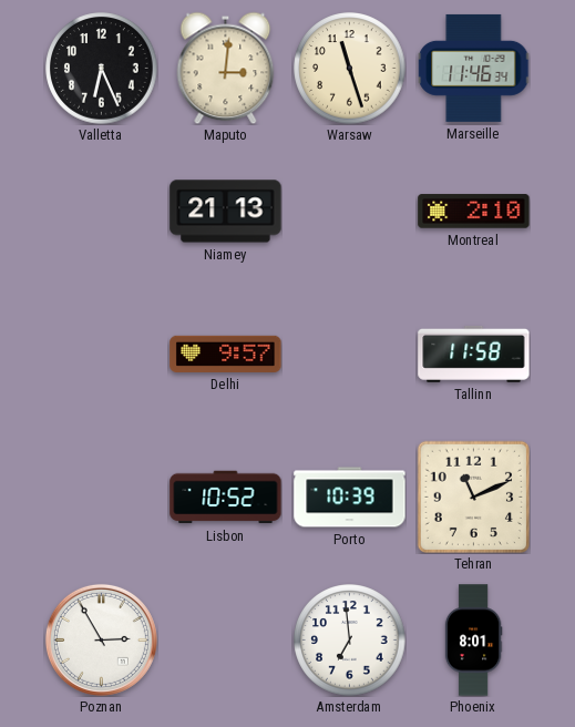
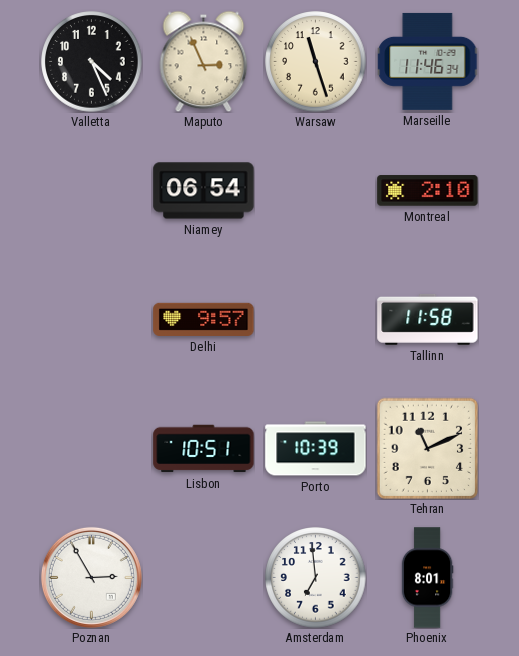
Valletta: 6:26 -> 4:26
Maputo: 3:01 -> 2:56
Niamey: 21:13 -> 06:54
Lisbon: 10:52 -> 10:51
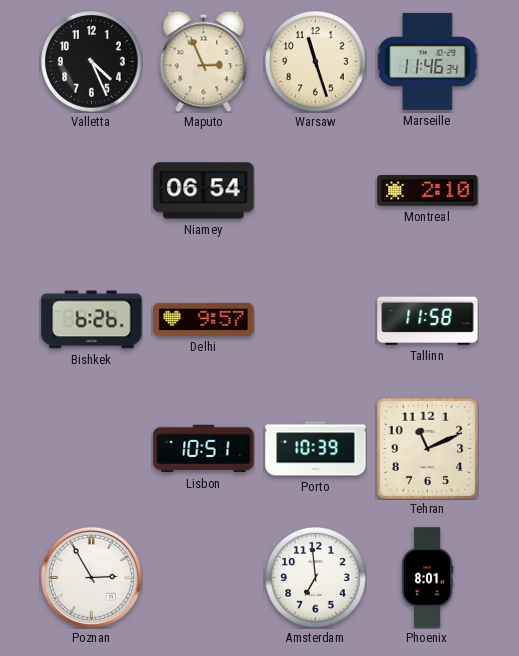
Bishkek: none -> 6:26
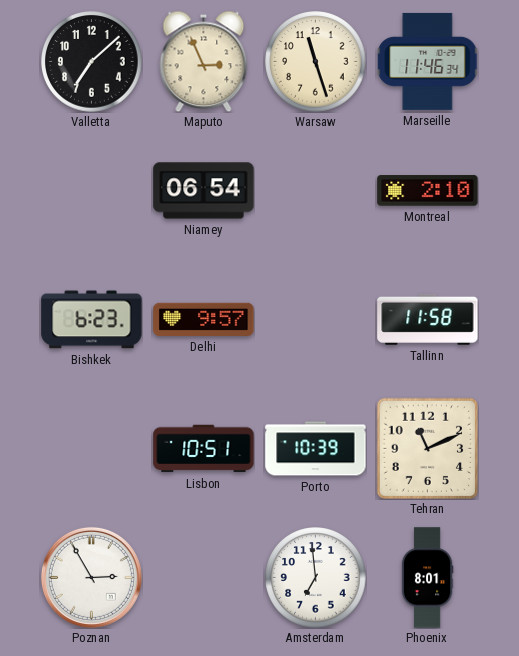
Valletta: 4:26 -> 7:08
Bishkek: 6:26 -> 6:23
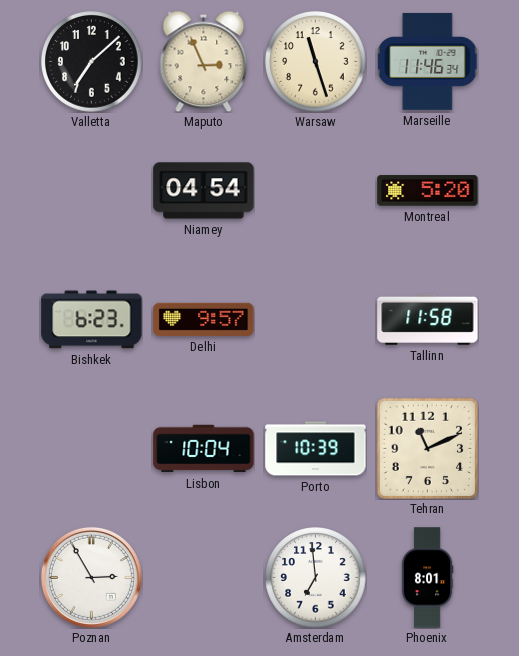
Niamey: 06:54 -> 04:54
Montreal: 2:10 -> 5:20
Lisbon: 10:51 -> 10:04
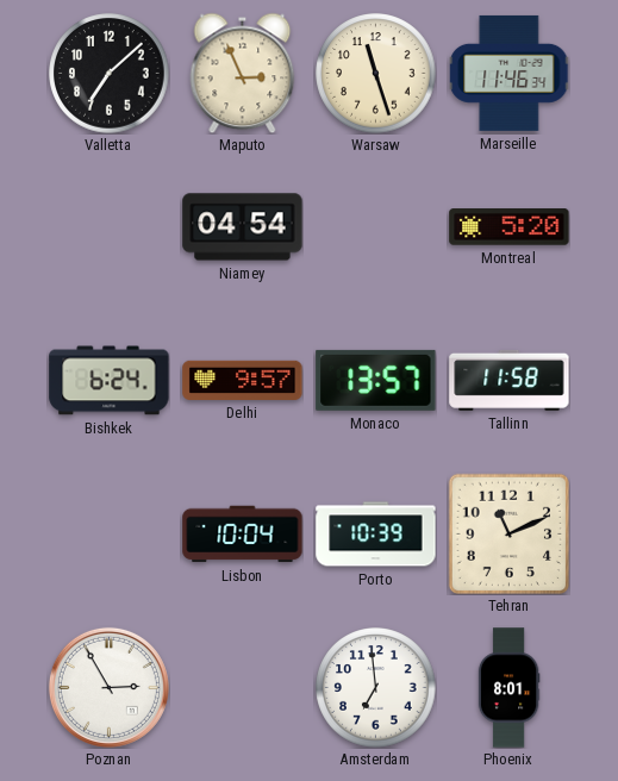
Bishkek: 6:23 -> 6:24
Monaco: none -> 13:57
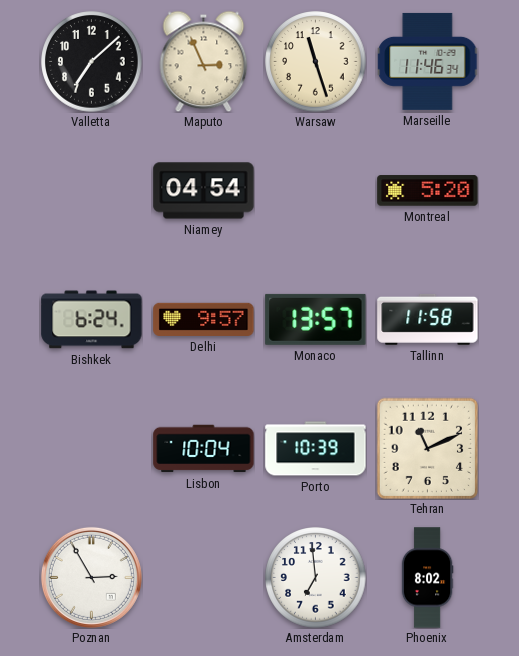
Phoenix: 8:01 -> 8:02
